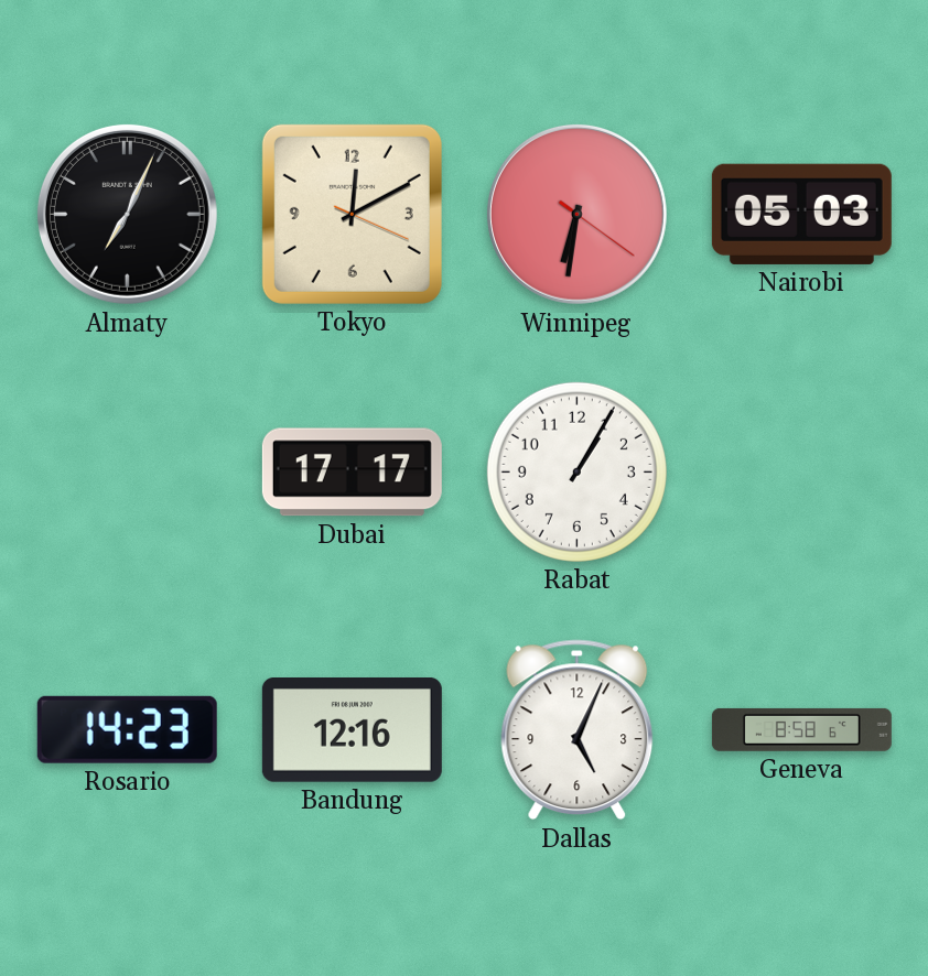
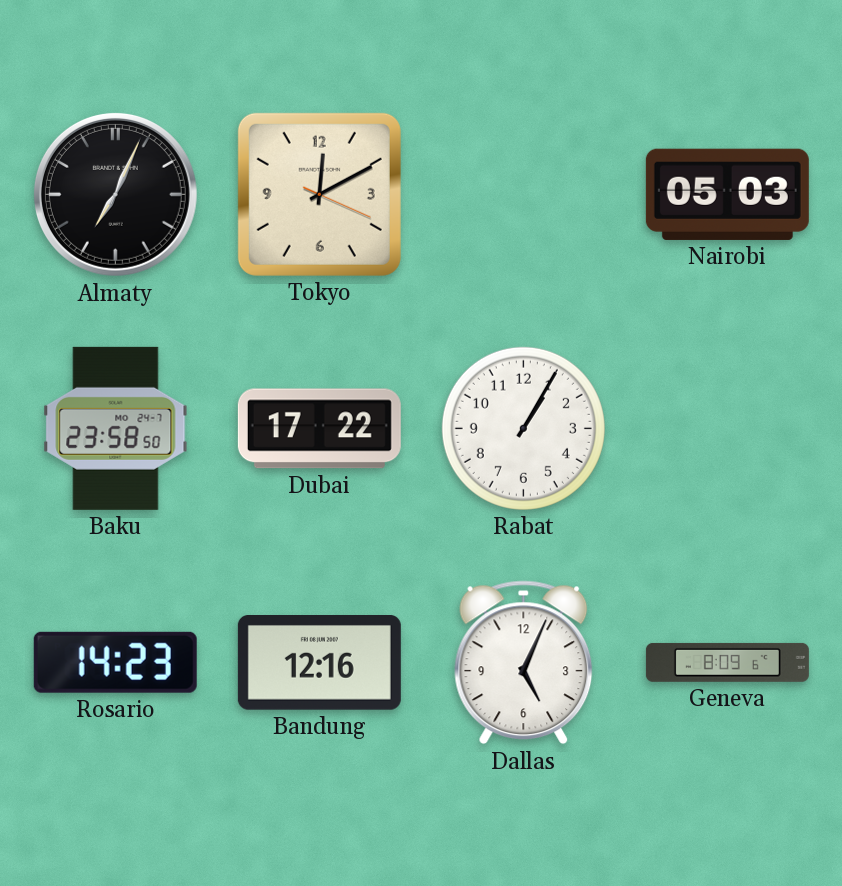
Winnipeg: 6:31 -> none
Baku: none -> 23:58
Dubai: 17:17 -> 17:22
Geneva: 8:58 -> 8:09
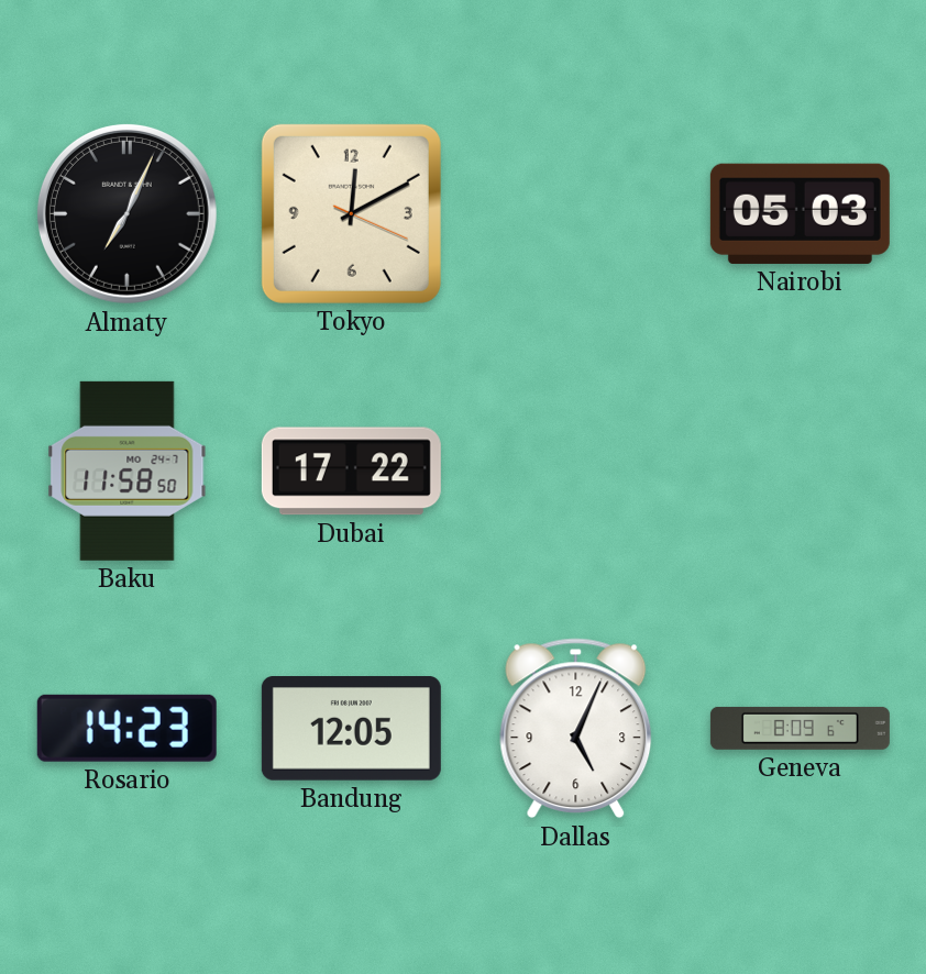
Baku: 23:58 -> 11:58
Rabat: 1:05 -> none
Bandung: 12:16 -> 12:05
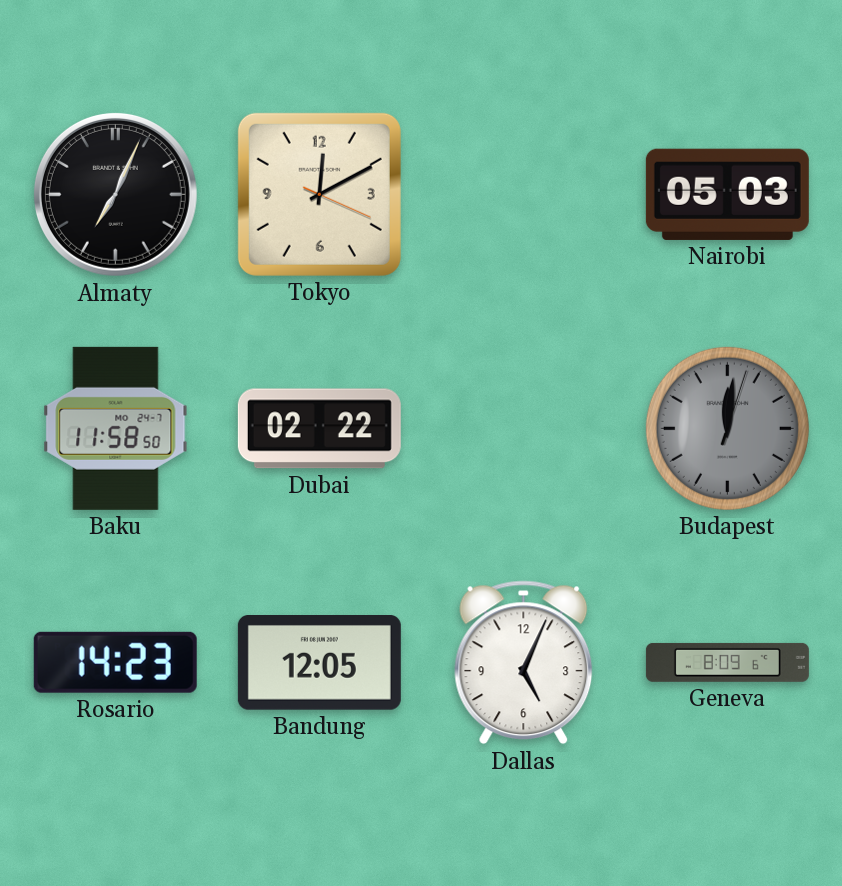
Dubai: 17:22 -> 02:22
Budapest: none -> 12:01
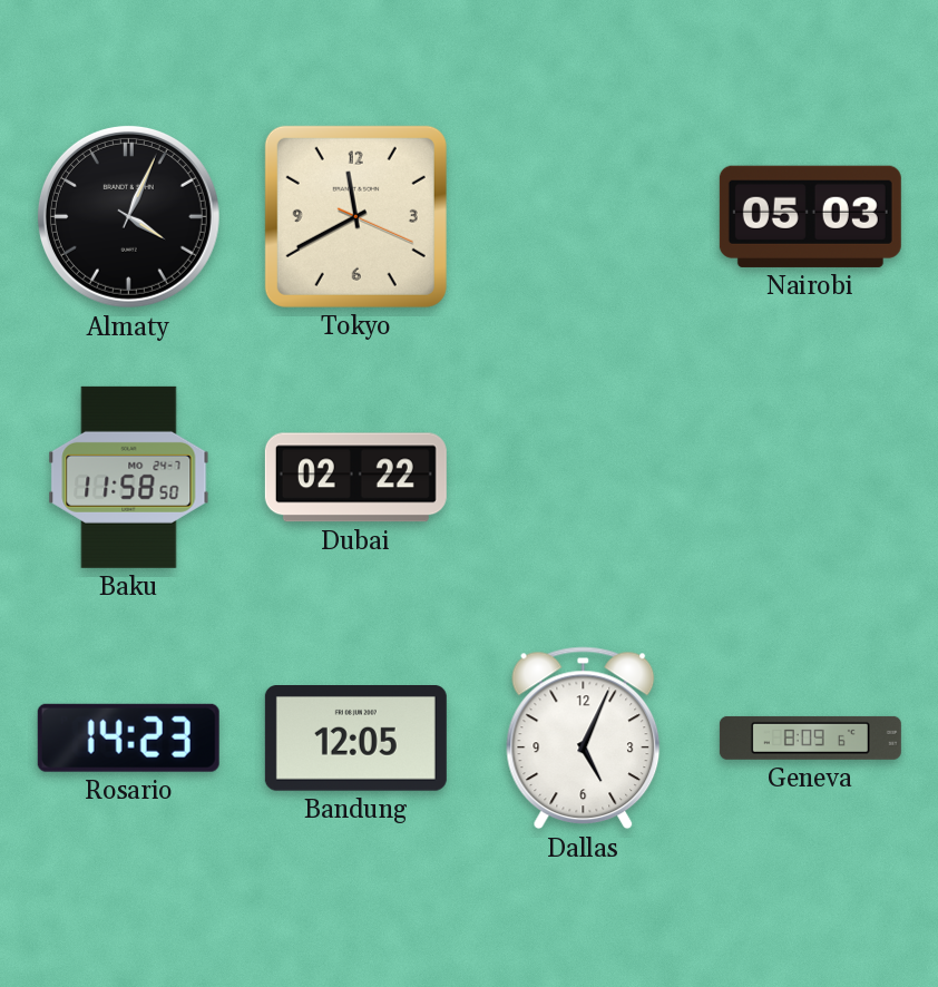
Almaty: 7:04 -> 4:04
Tokyo: 12:10 -> 11:40
Budapest: 12:01 -> none
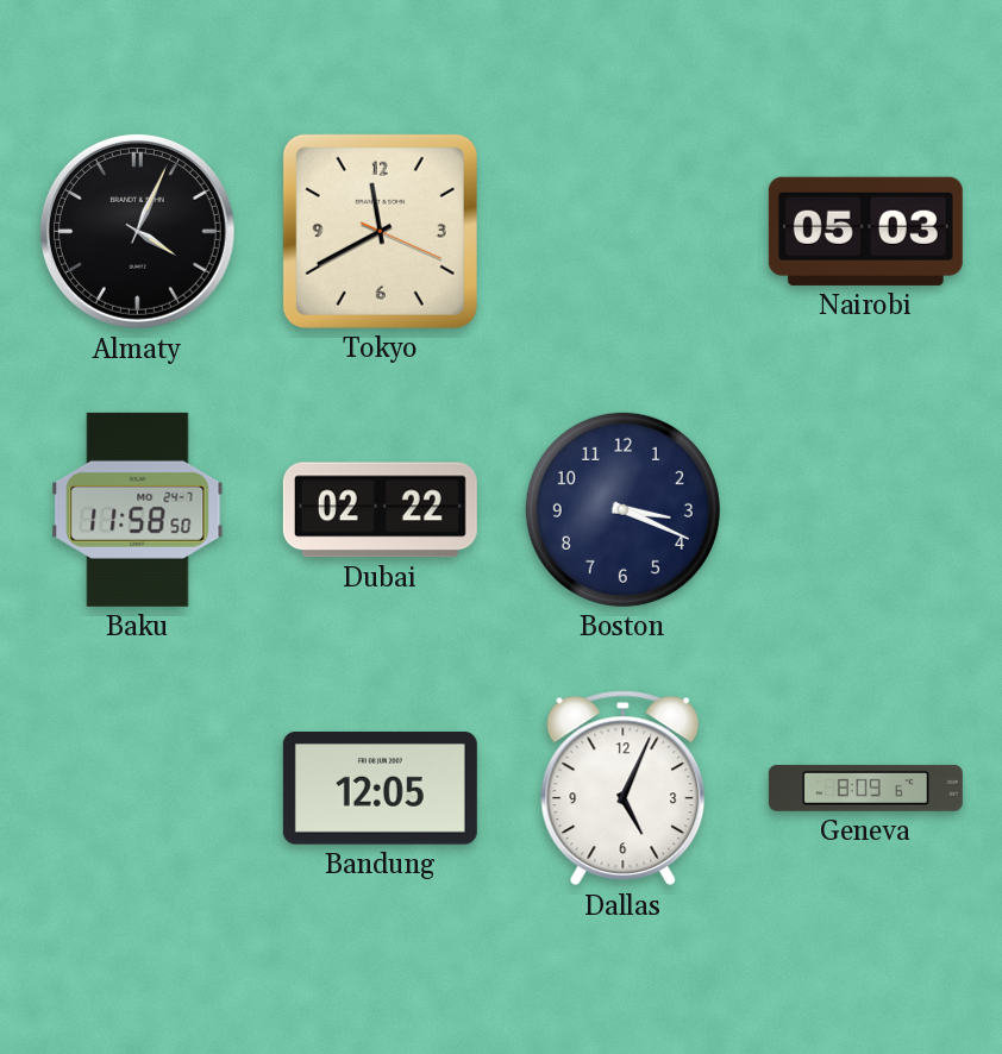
Boston: none -> 3:19
Rosario: 14:23 -> none
